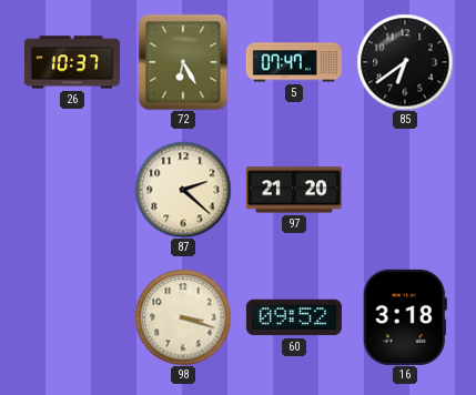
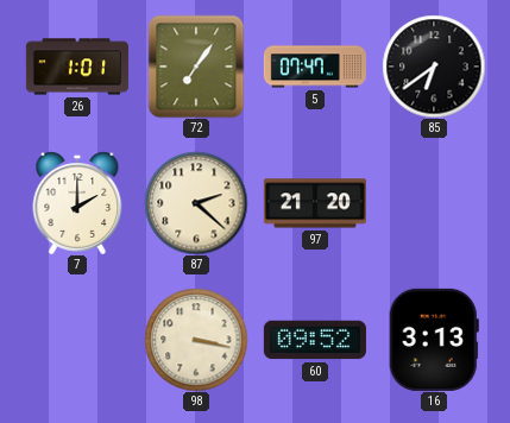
26: 10:37 -> 1:01
72: 6:25 -> 7:06
7: none -> 2:00
98: 3:18 -> 3:17
16: 3:18 -> 3:13
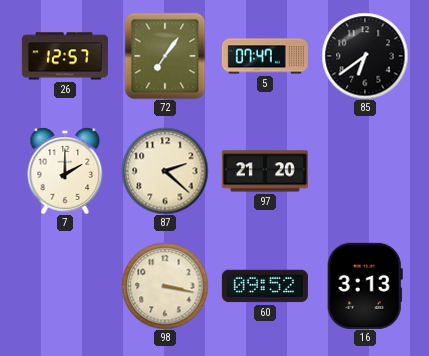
26: 1:01 -> 12:57
